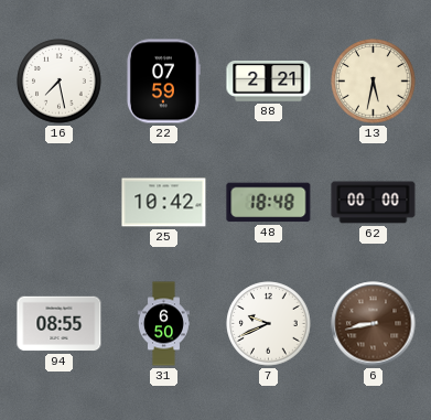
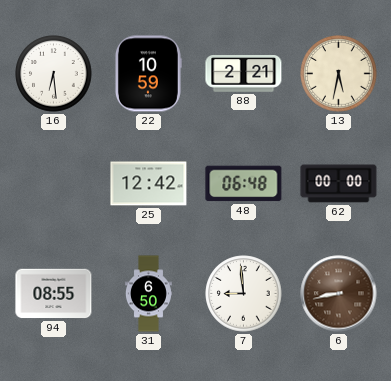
16: 7:28 -> 6:29
22: 07:59 -> 10:59
25: 10:42 -> 12:42
48: 18:48 -> 06:48
7: 9:41 -> 8:59
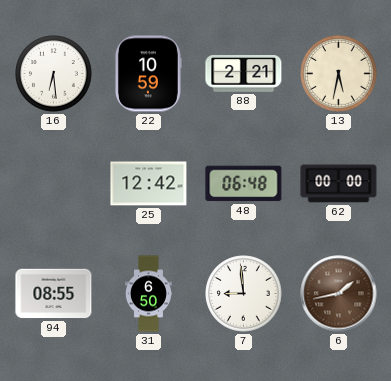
6: 8:43 -> 1:43
